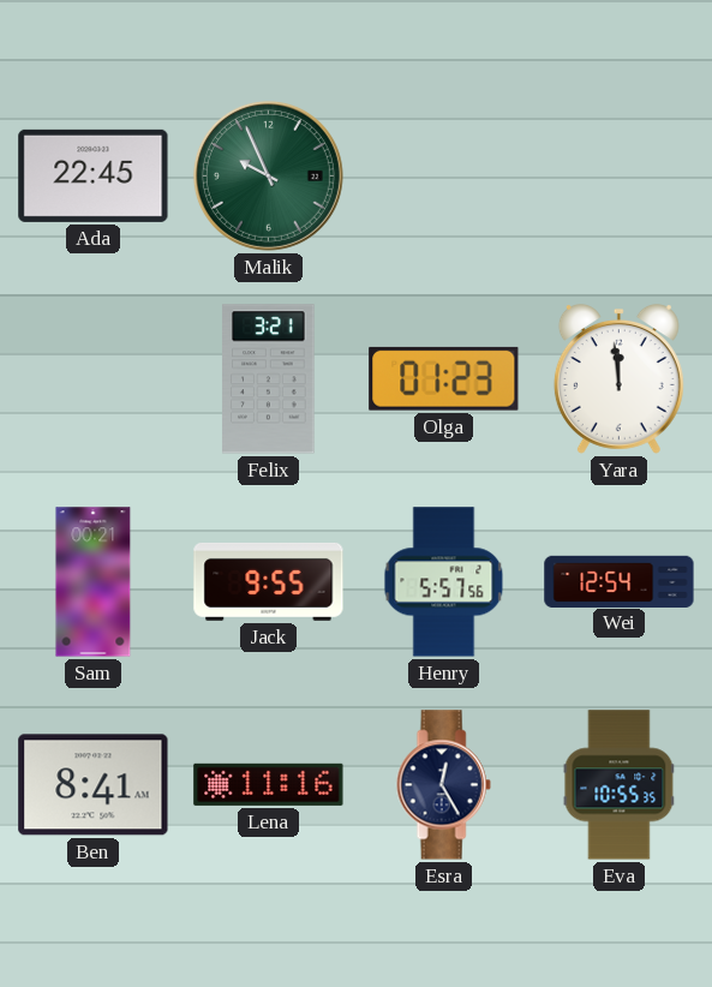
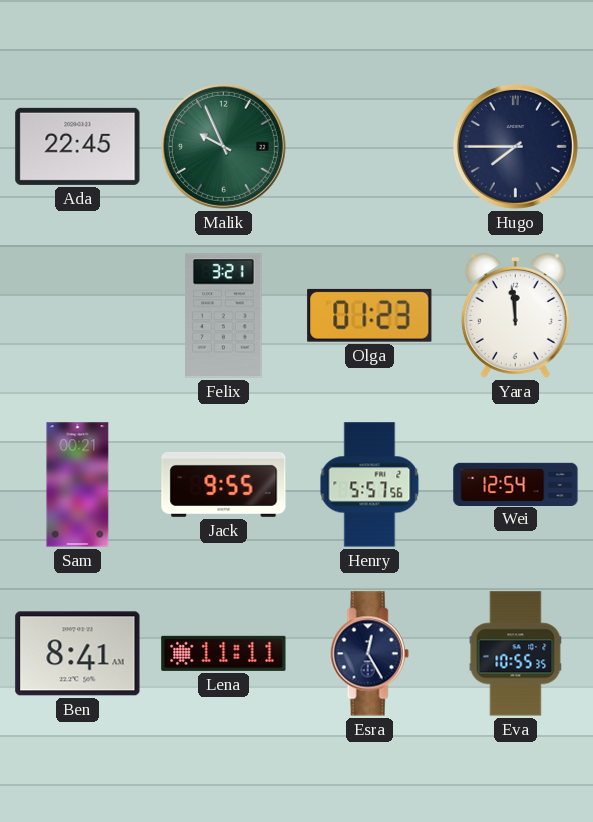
Hugo: none -> 7:45
Lena: 11:16 -> 11:11
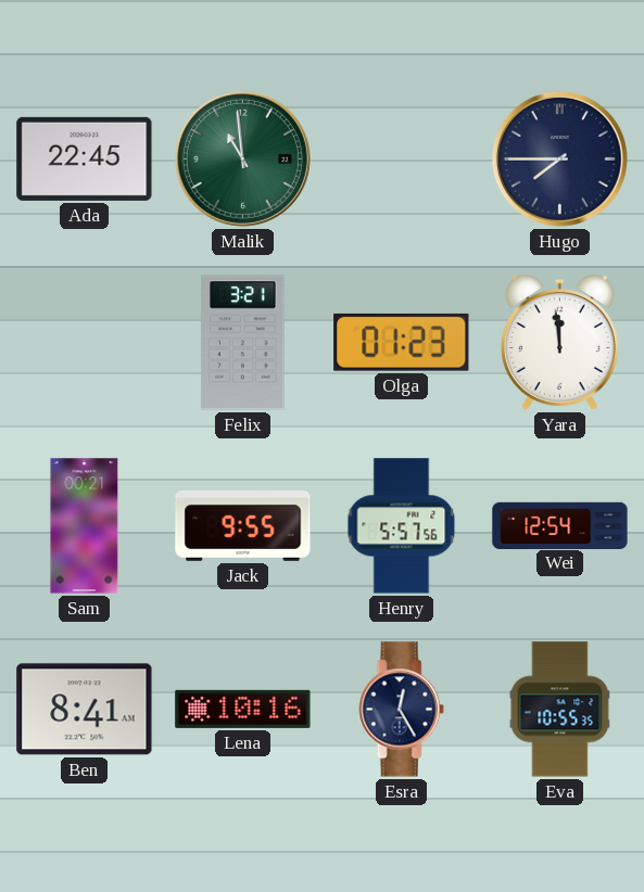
Malik: 9:56 -> 10:59
Lena: 11:11 -> 10:16
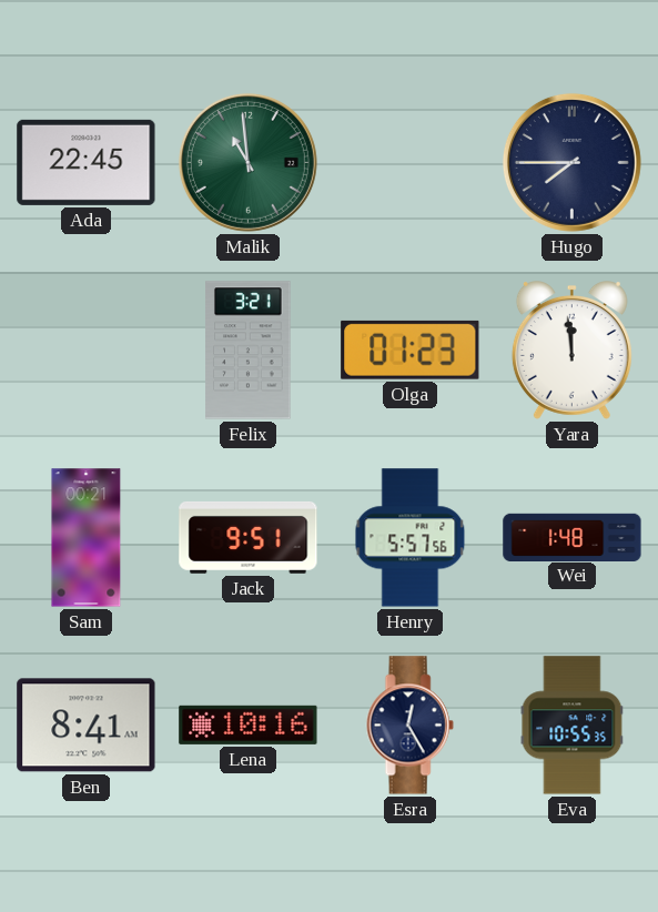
Jack: 9:55 -> 9:51
Wei: 12:54 -> 1:48
